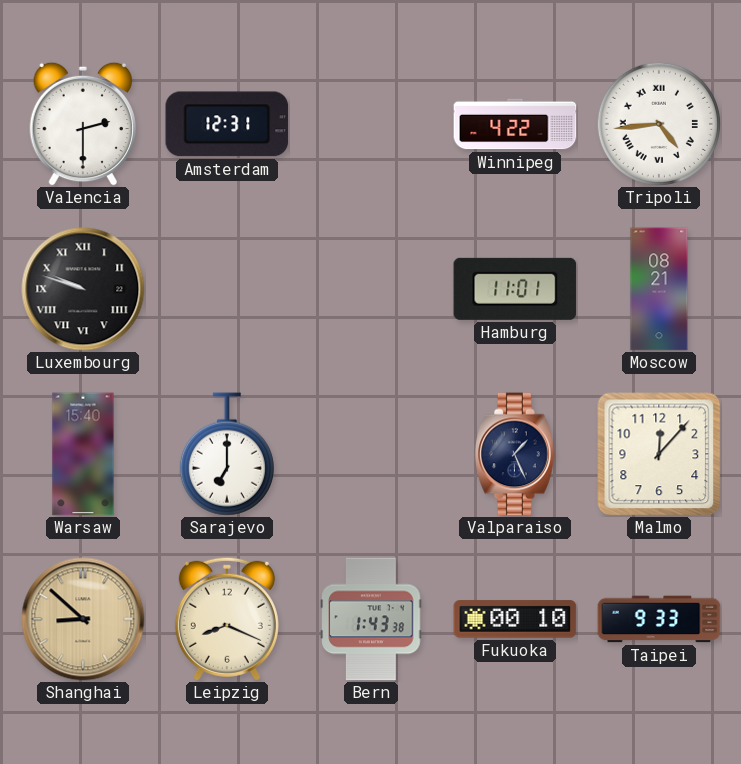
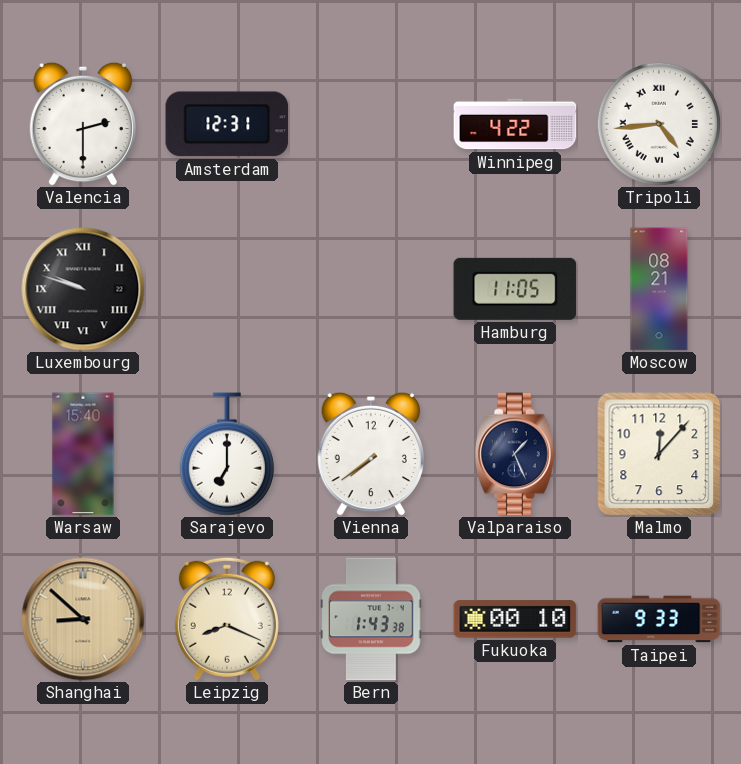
Hamburg: 11:01 -> 11:05
Vienna: none -> 7:39
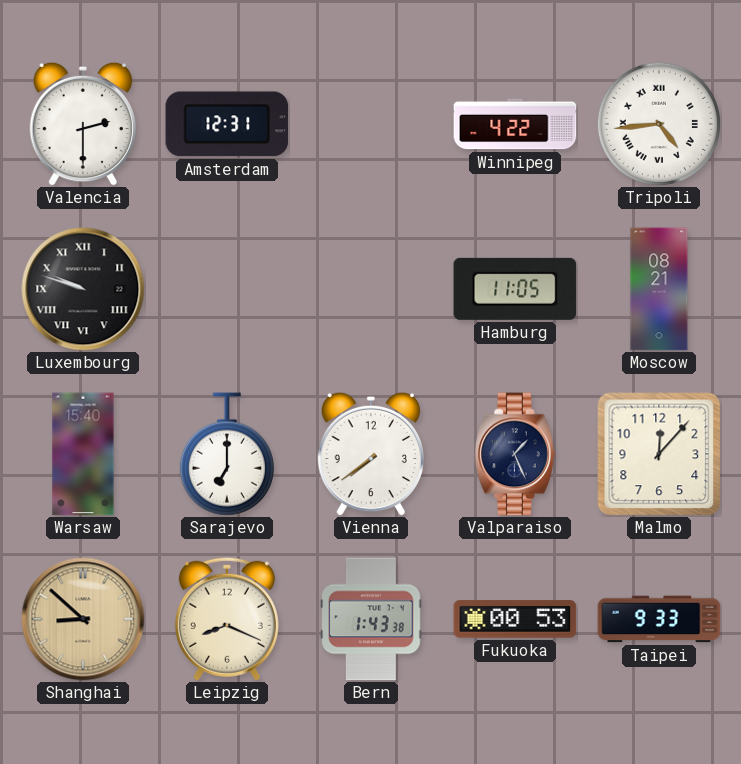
Fukuoka: 00:10 -> 00:53
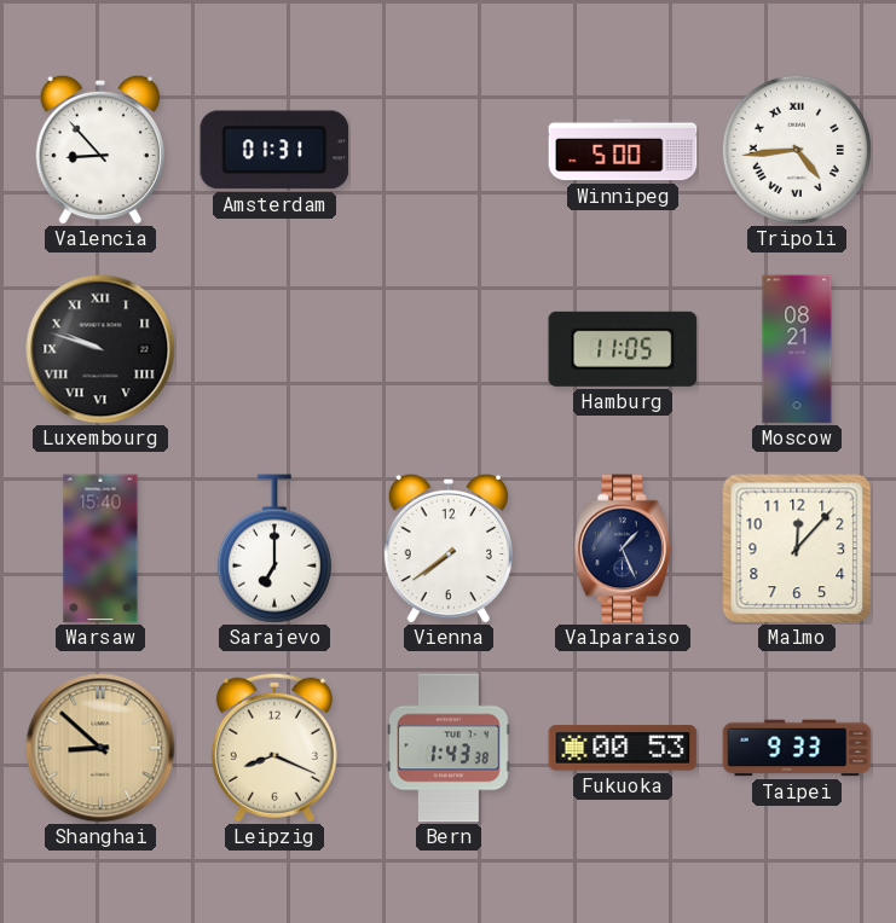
Valencia: 2:30 -> 8:53
Amsterdam: 12:31 -> 01:31
Winnipeg: 4:22 -> 5:00
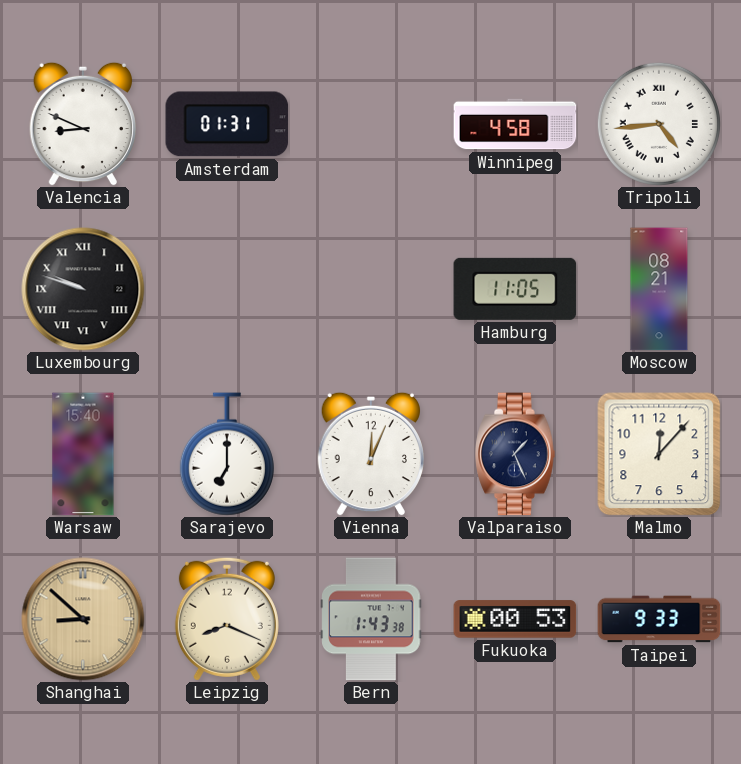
Valencia: 8:53 -> 8:49
Winnipeg: 5:00 -> 4:58
Vienna: 7:39 -> 12:04
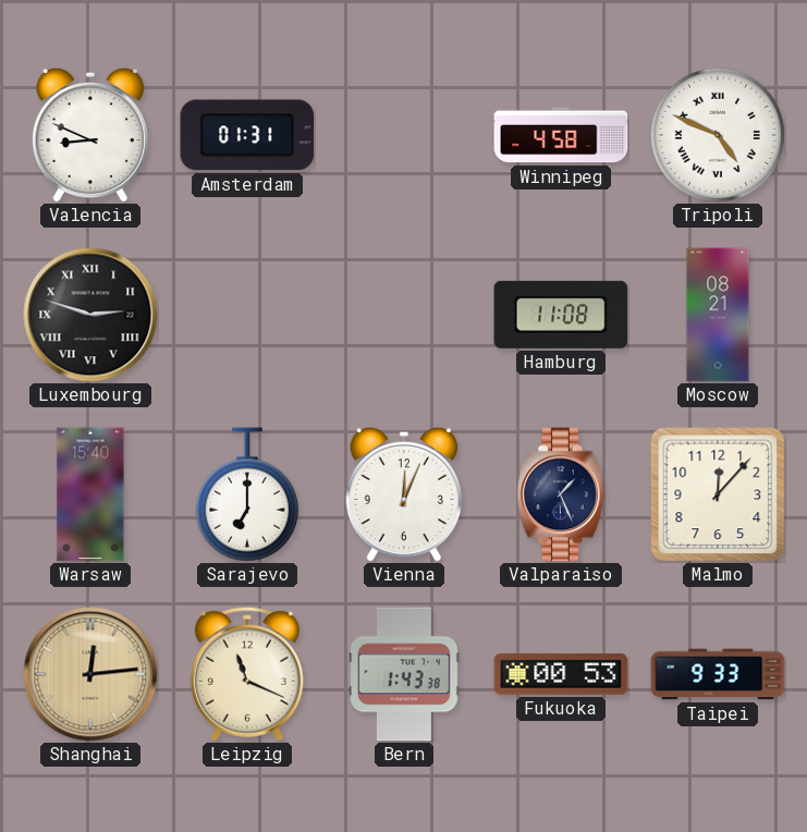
Tripoli: 4:44 -> 4:49
Luxembourg: 9:48 -> 2:48
Hamburg: 11:05 -> 11:08
Shanghai: 8:52 -> 12:14
Leipzig: 8:19 -> 11:19
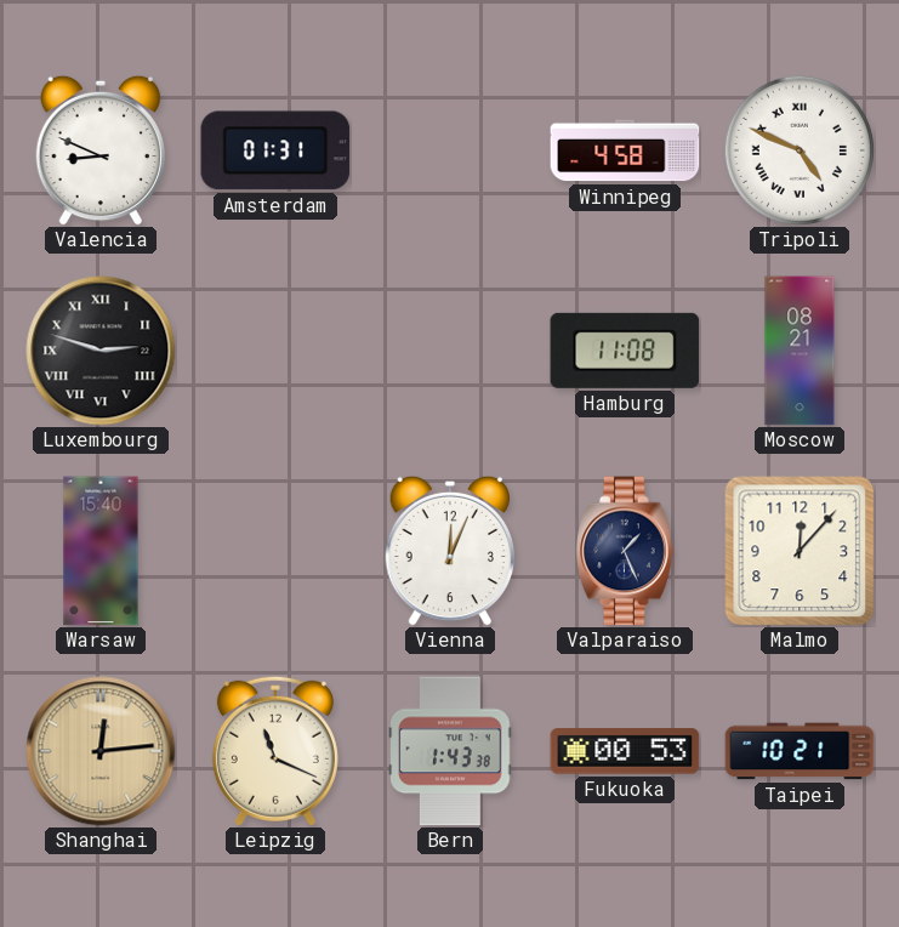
Sarajevo: 7:00 -> none
Taipei: 9:33 -> 10:21
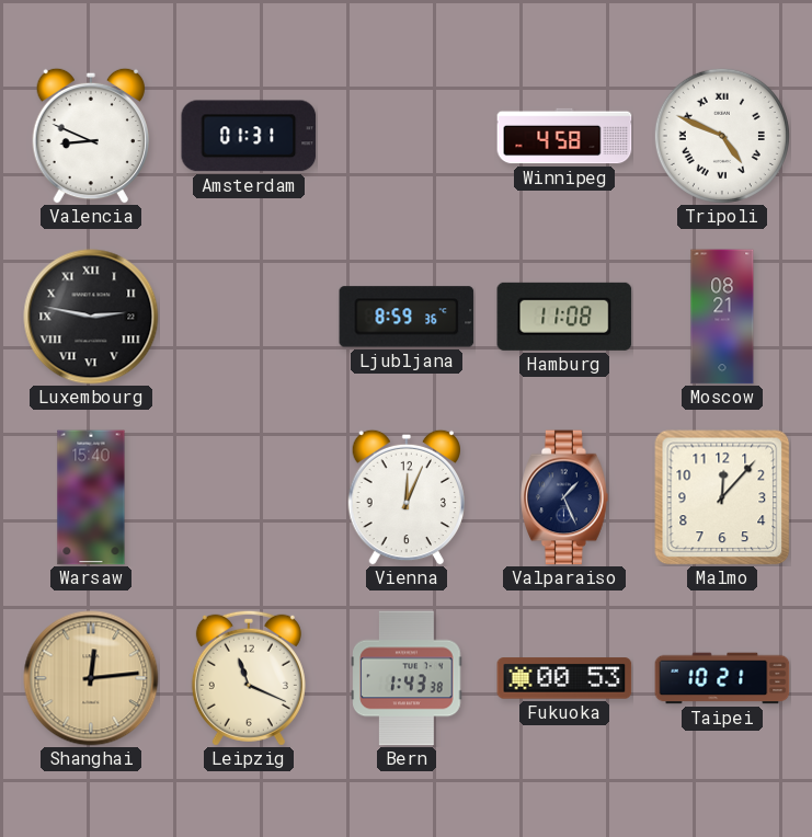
Luxembourg: 2:48 -> 2:47
Ljubljana: none -> 8:59
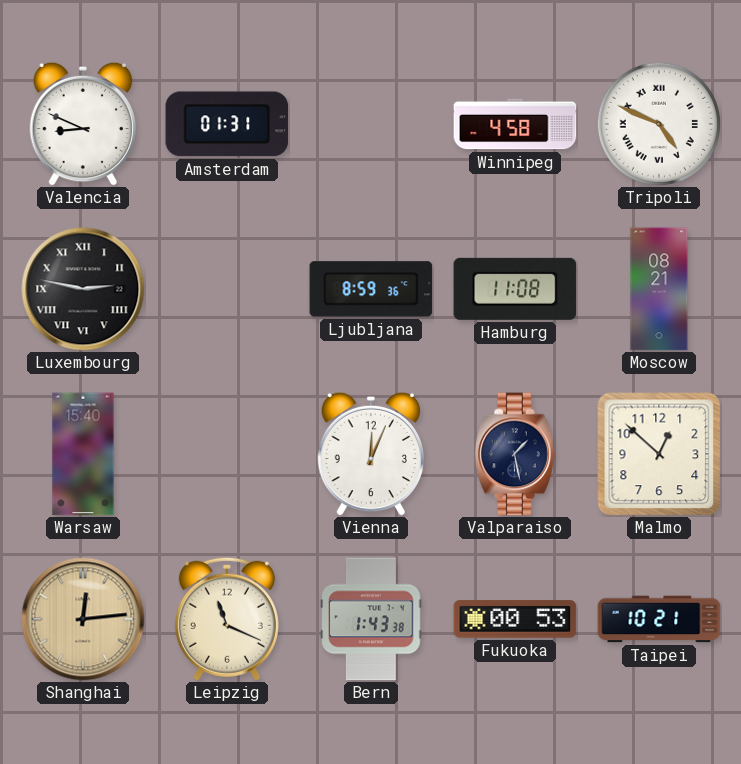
Valparaiso: 1:26 -> 1:28
Malmo: 12:07 -> 12:52
